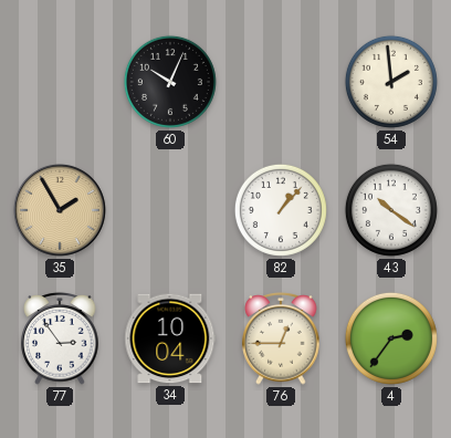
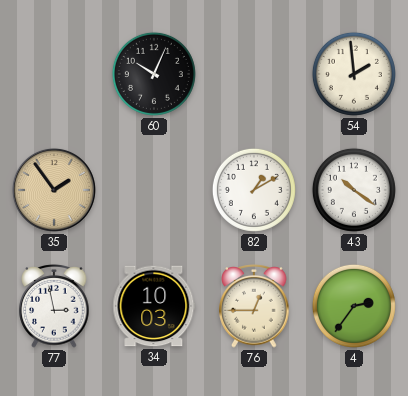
35: 1:55 -> 1:54
82: 1:07 -> 1:10
77: 2:54 -> 2:58
34: 10:04 -> 10:03
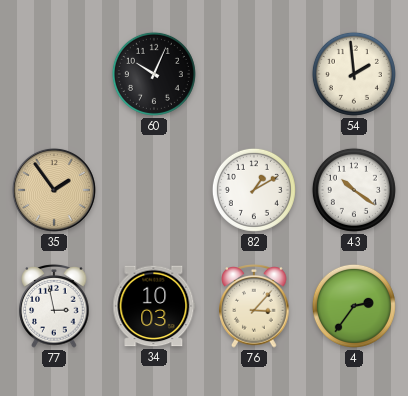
76: 12:45 -> 3:07
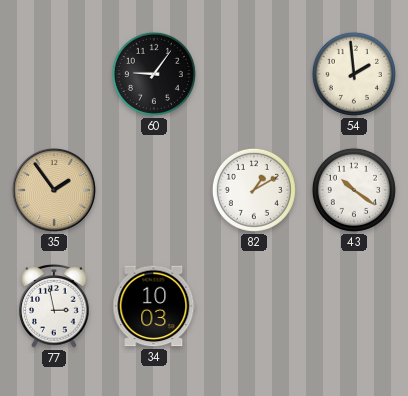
60: 10:04 -> 9:06
76: 3:07 -> none
4: 2:36 -> none
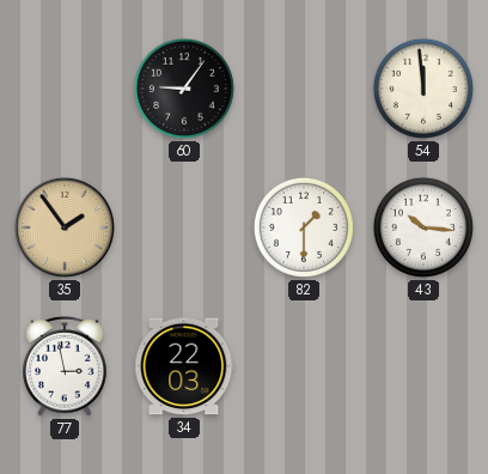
54: 1:59 -> 11:59
82: 1:10 -> 1:30
43: 10:21 -> 10:16
34: 10:03 -> 22:03
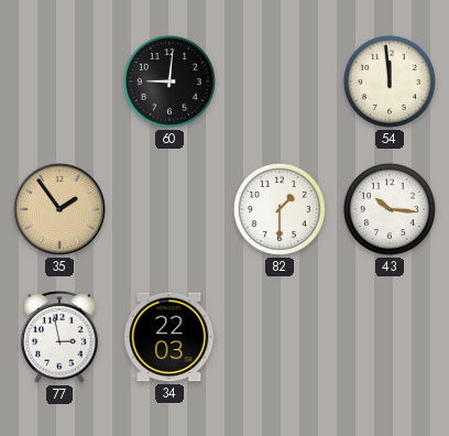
60: 9:06 -> 9:01
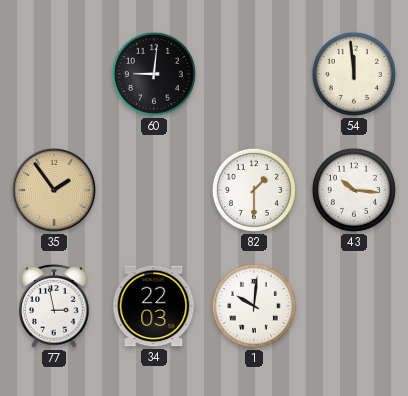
1: none -> 10:01
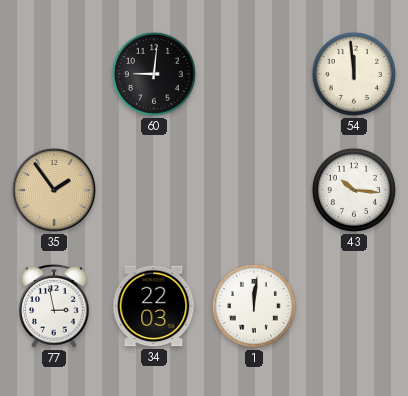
82: 1:30 -> none
1: 10:01 -> 12:01
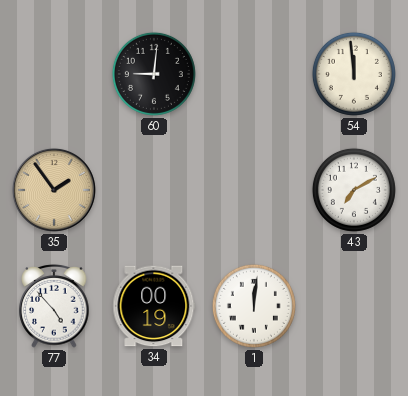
43: 10:16 -> 7:10
77: 2:58 -> 4:53
34: 22:03 -> 00:19
